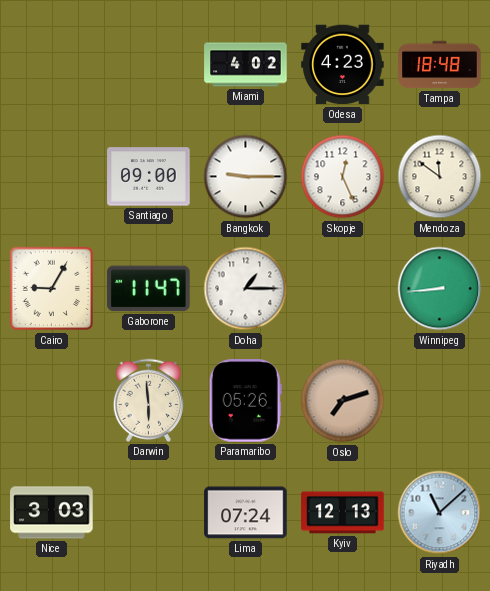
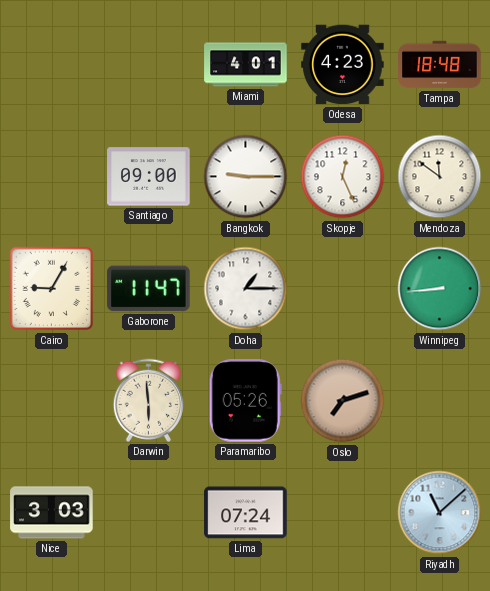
Miami: 4:02 -> 4:01
Kyiv: 12:13 -> none
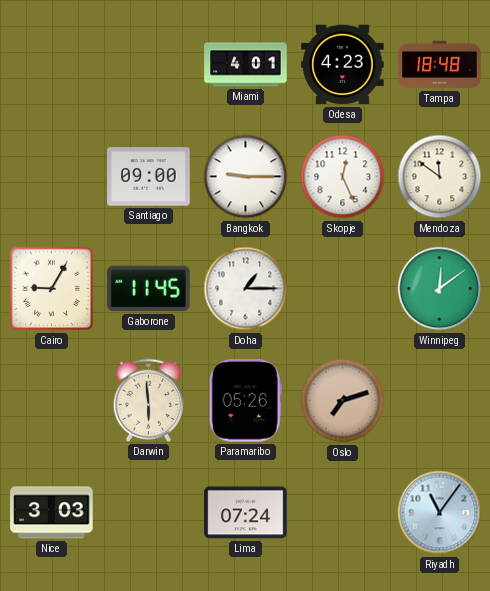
Gaborone: 11:47 -> 11:45
Winnipeg: 8:44 -> 12:09
Riyadh: 11:08 -> 11:06
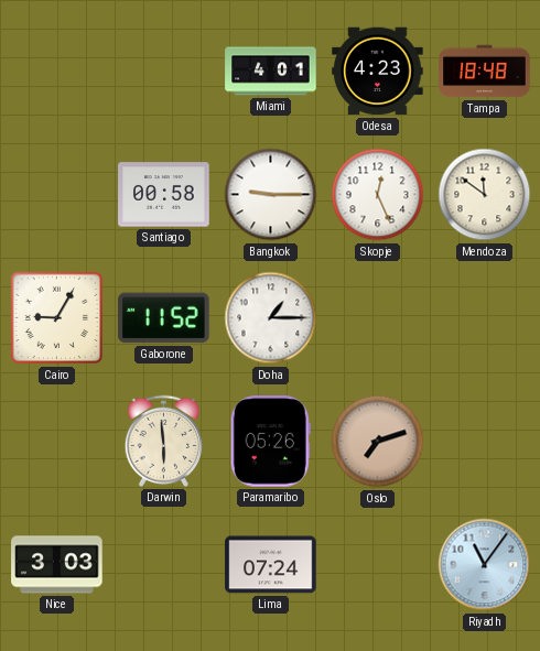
Santiago: 09:00 -> 00:58
Gaborone: 11:45 -> 11:52
Winnipeg: 12:09 -> none
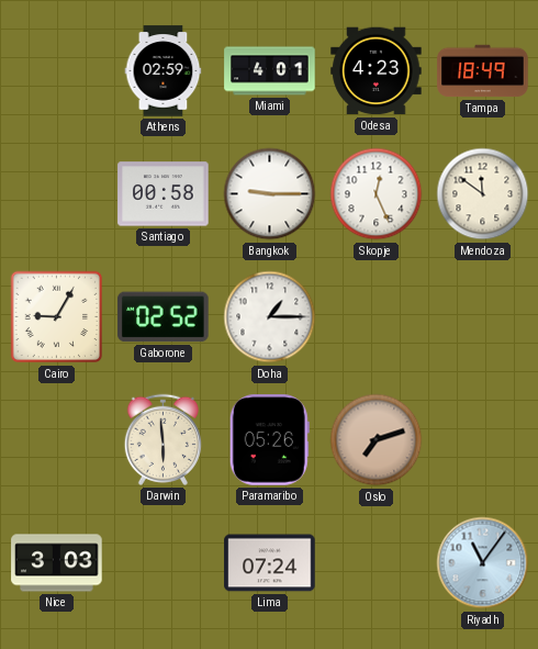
Athens: none -> 02:59
Tampa: 18:48 -> 18:49
Gaborone: 11:52 -> 02:52
